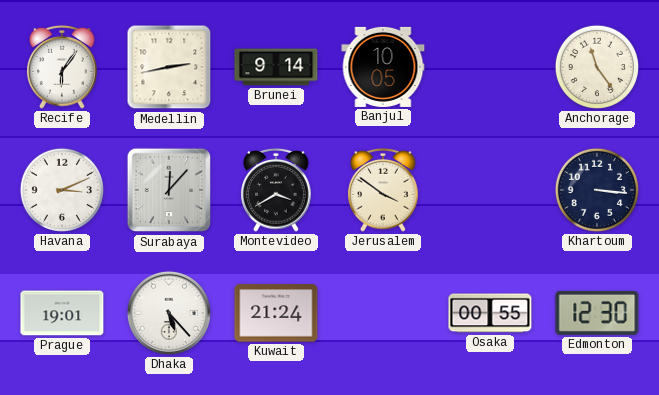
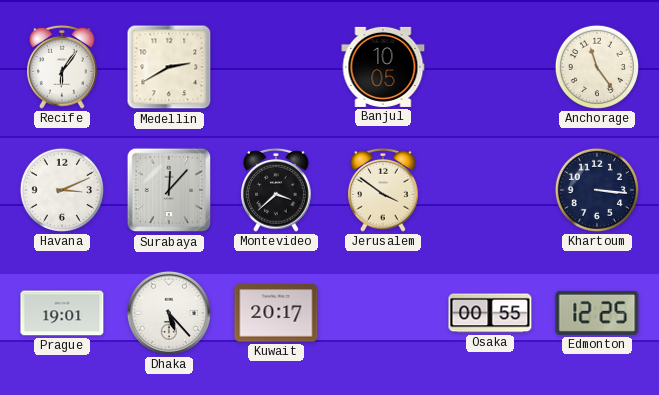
Medellin: 2:43 -> 2:40
Brunei: 9:14 -> none
Montevideo: 3:40 -> 3:38
Kuwait: 21:24 -> 20:17
Edmonton: 12:30 -> 12:25
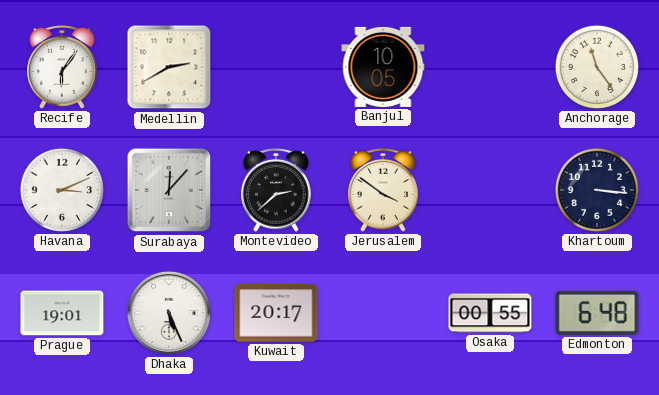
Montevideo: 3:38 -> 2:38
Dhaka: 5:23 -> 5:26
Edmonton: 12:25 -> 6:48
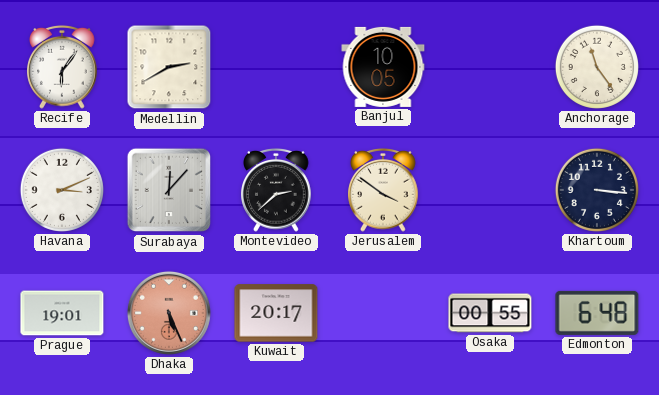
Dhaka dial: white -> salmon
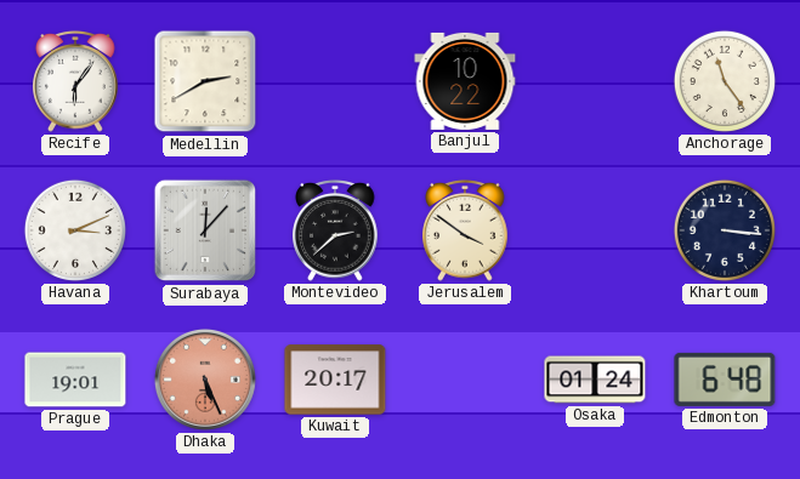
Banjul: 10:05 -> 10:22
Osaka: 00:55 -> 01:24
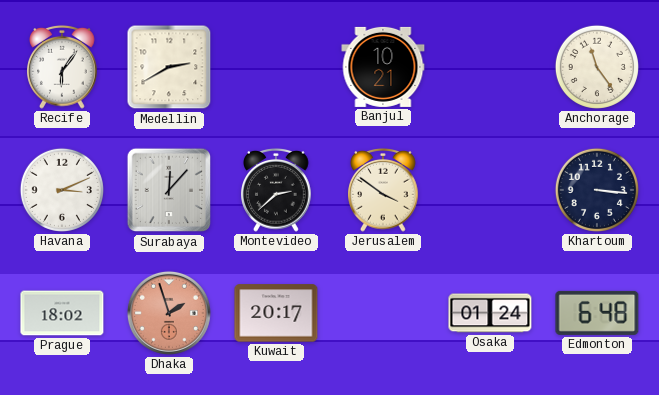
Banjul: 10:22 -> 10:21
Prague: 19:01 -> 18:02
Dhaka: 5:26 -> 1:57
